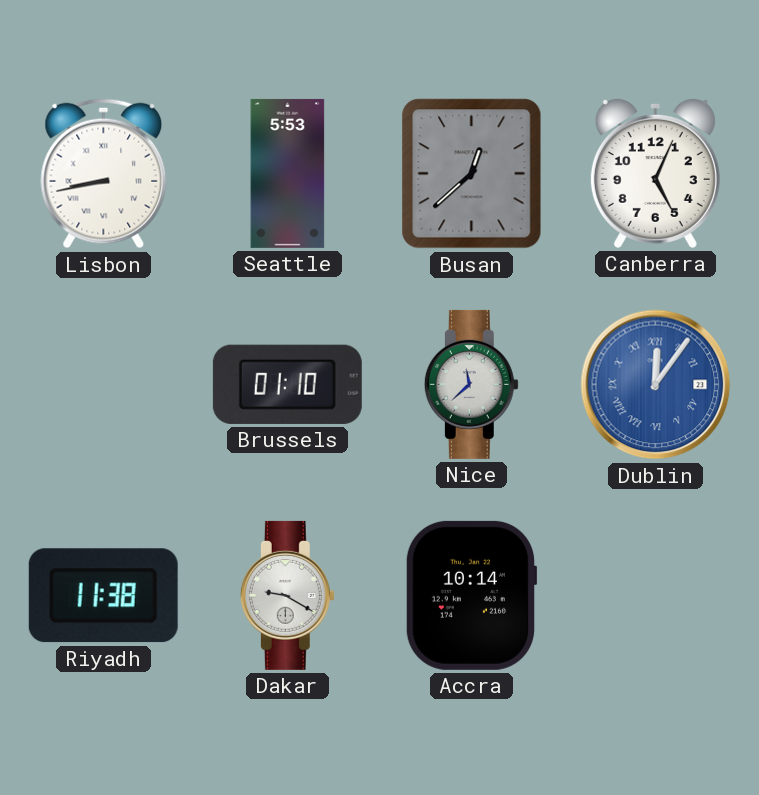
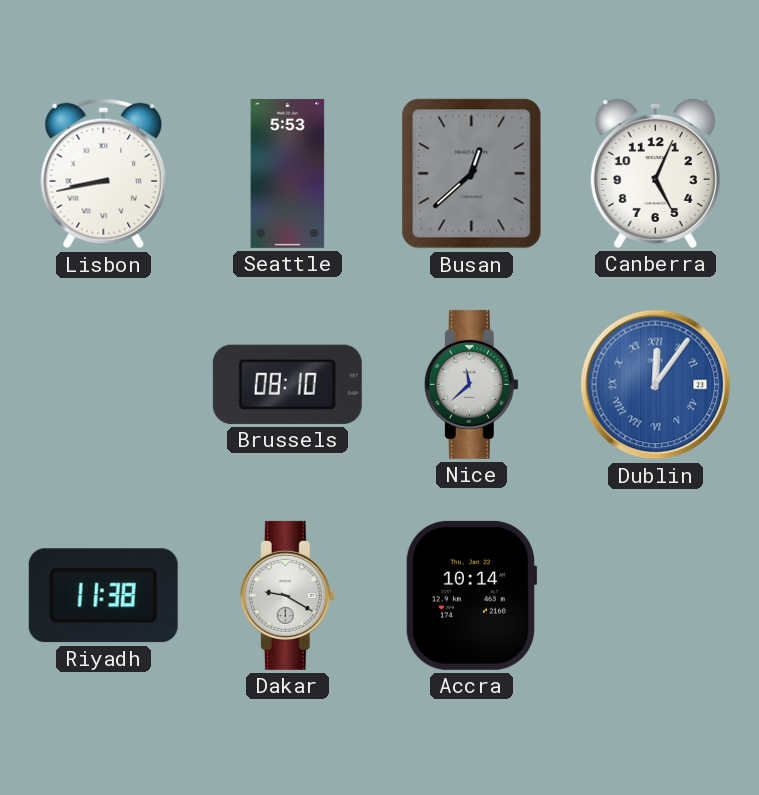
Brussels: 01:10 -> 08:10
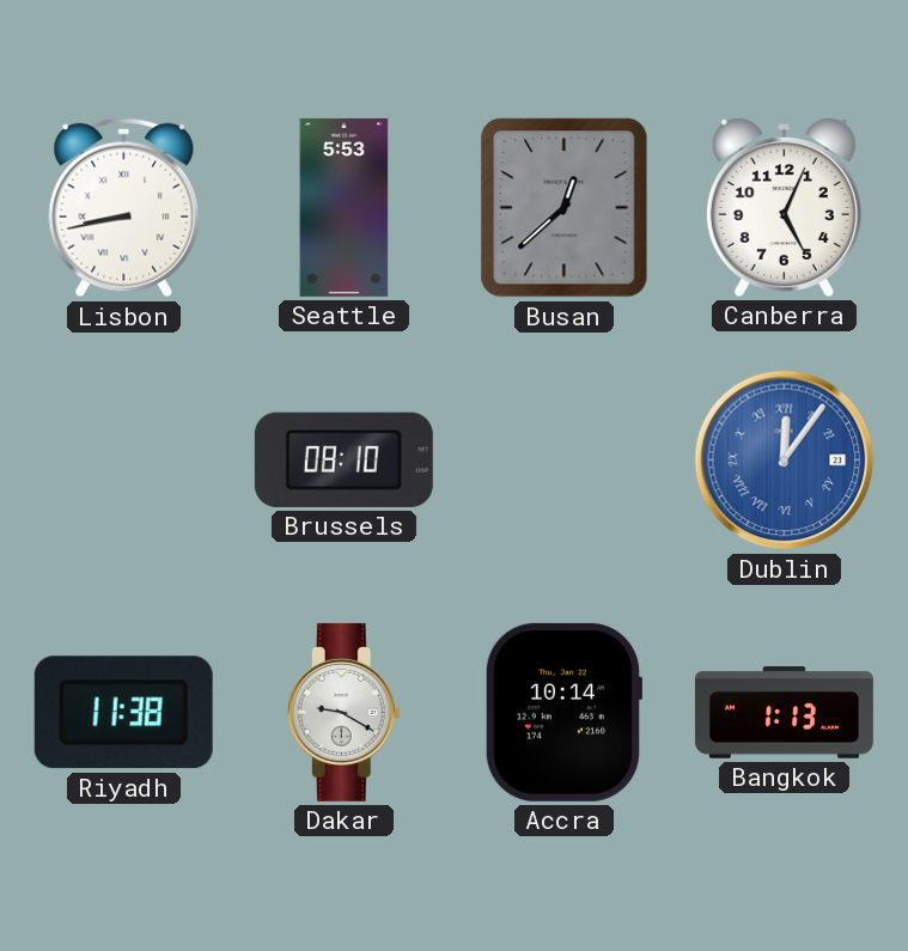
Nice: 11:38 -> none
Bangkok: none -> 1:13
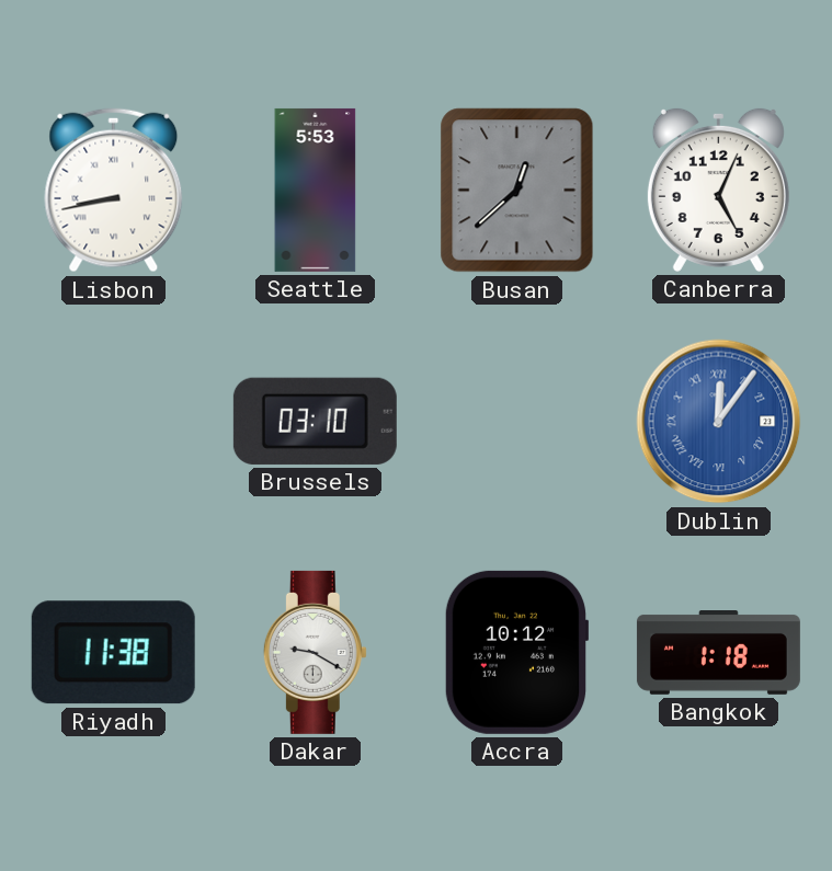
Brussels: 08:10 -> 03:10
Accra: 10:14 -> 10:12
Bangkok: 1:13 -> 1:18
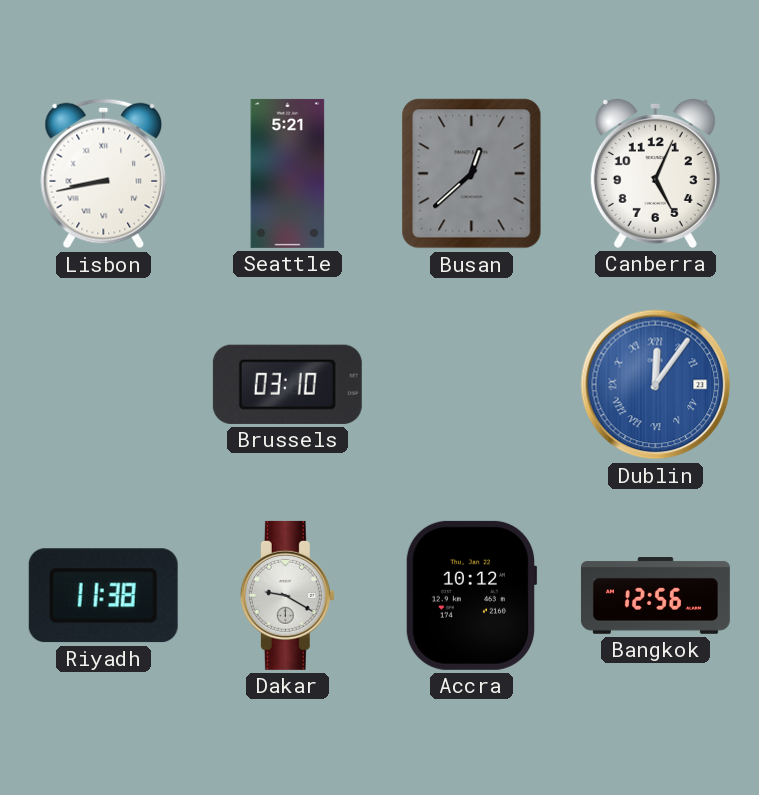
Seattle: 5:53 -> 5:21
Bangkok: 1:18 -> 12:56
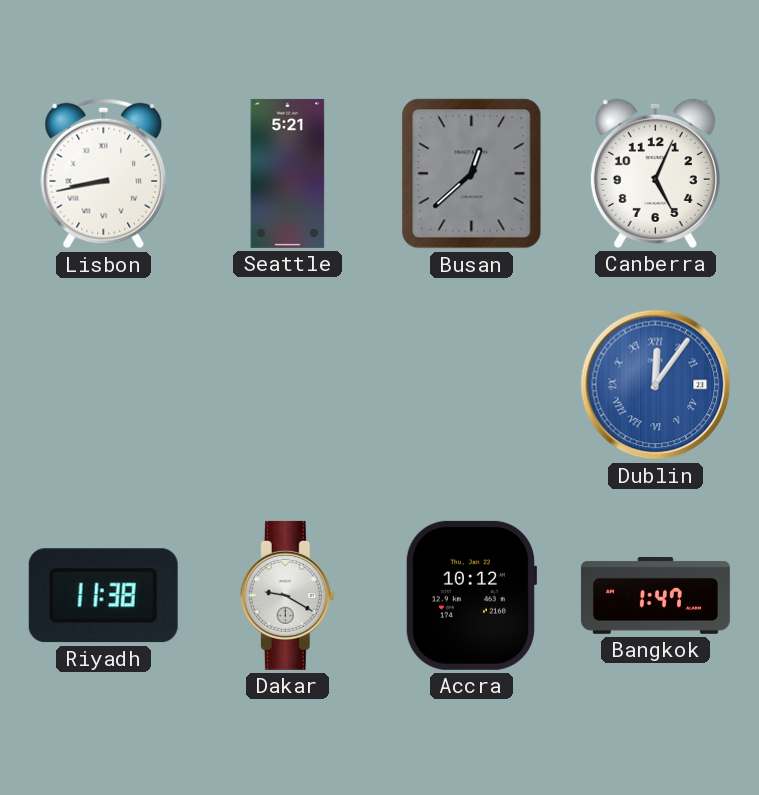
Brussels: 03:10 -> none
Bangkok: 12:56 -> 1:47
